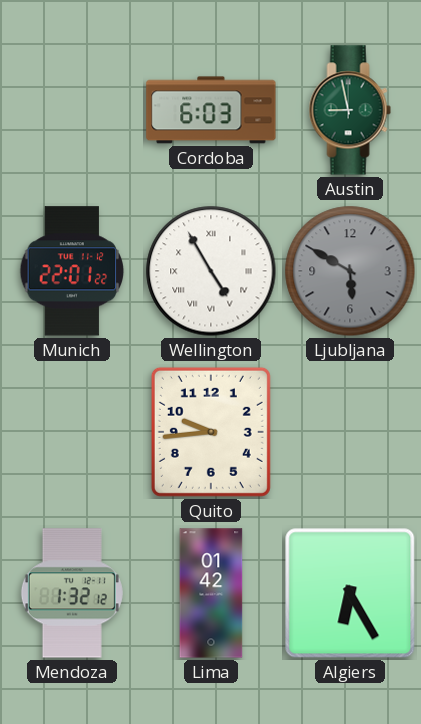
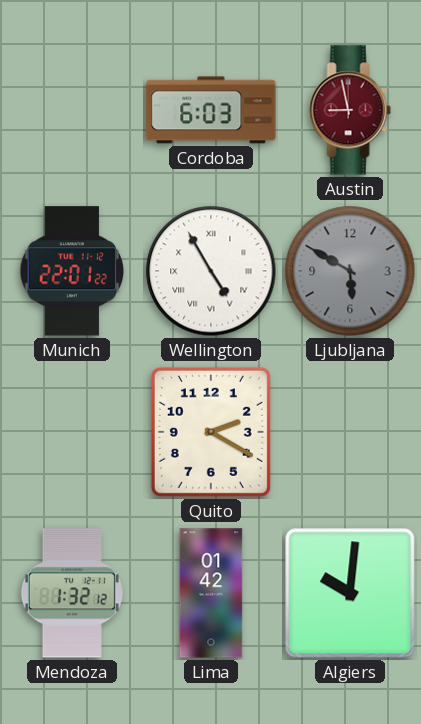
Austin dial: green -> burgundy
Quito: 9:44 -> 2:20
Algiers: 6:25 -> 10:01
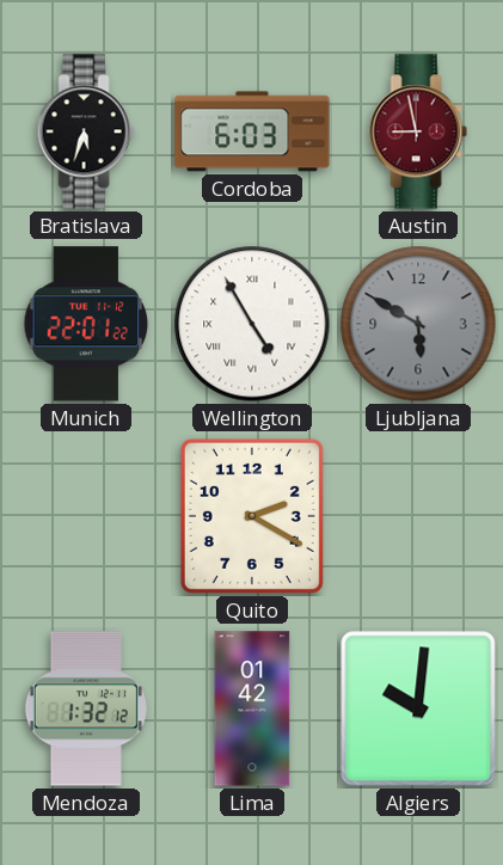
Bratislava: none -> 5:33
